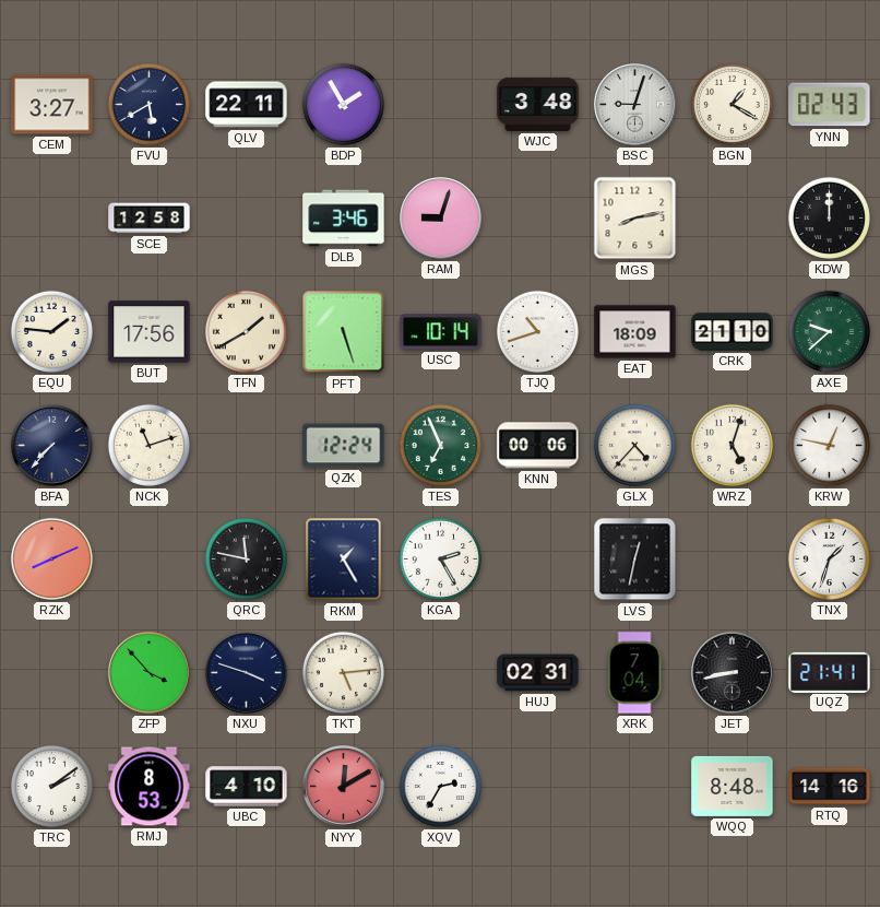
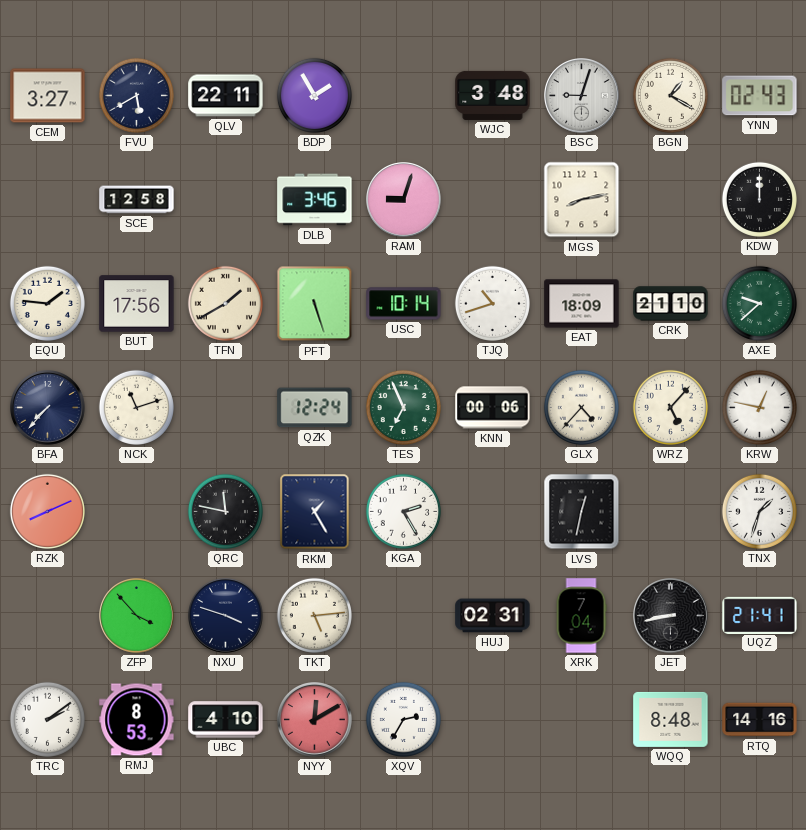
WRZ: 5:03 -> 5:07
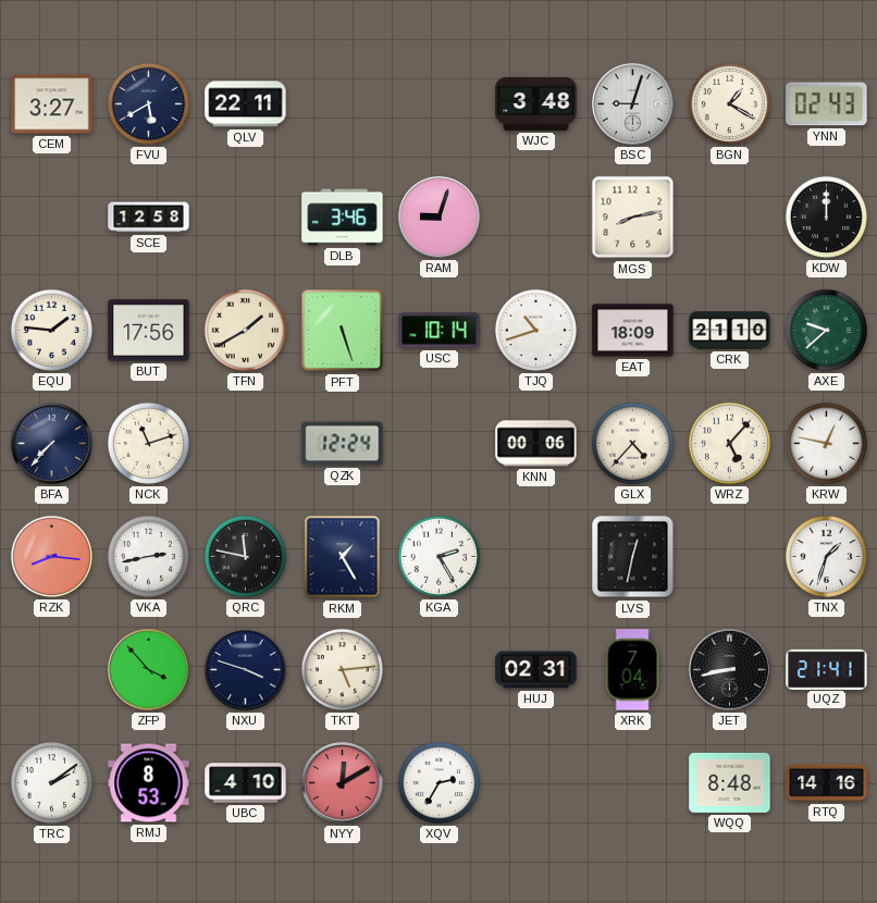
BDP: 1:55 -> none
TES: 6:56 -> none
RZK: 8:11 -> 8:16
VKA: none -> 2:43
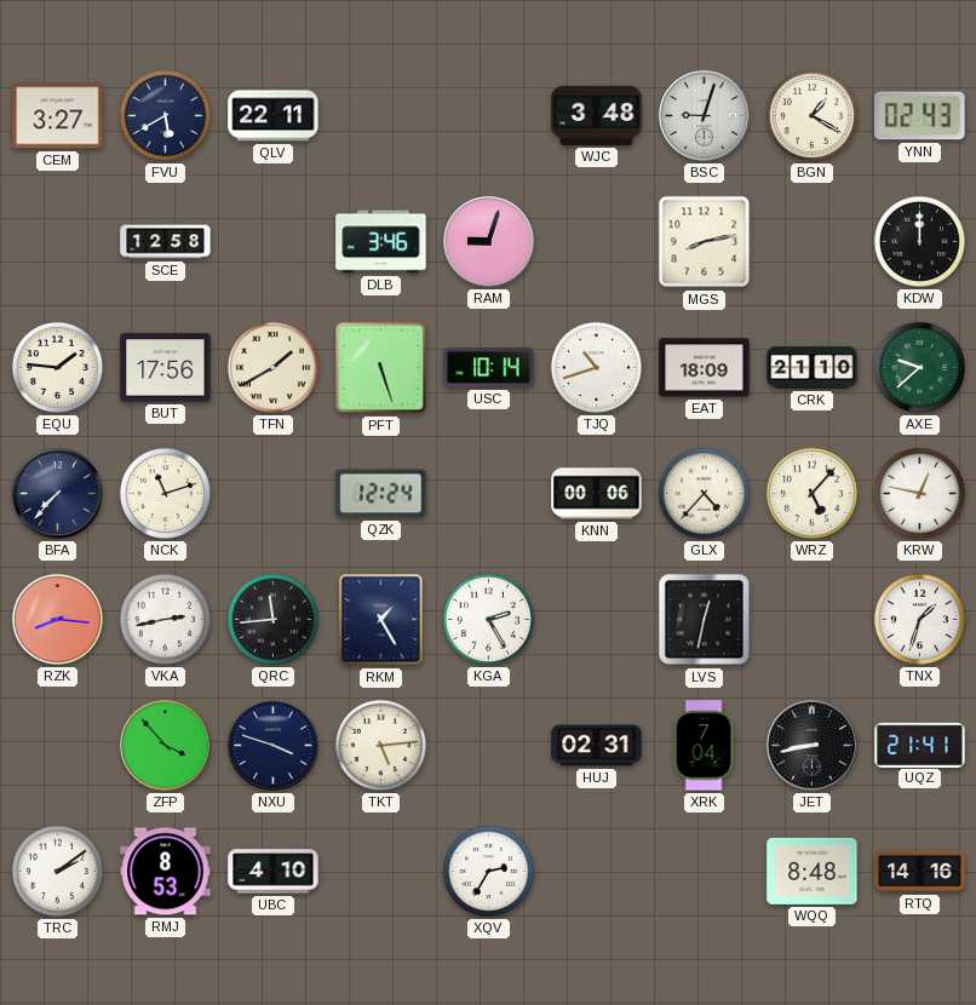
QRC: 11:47 -> 11:44
NYY: 12:10 -> none
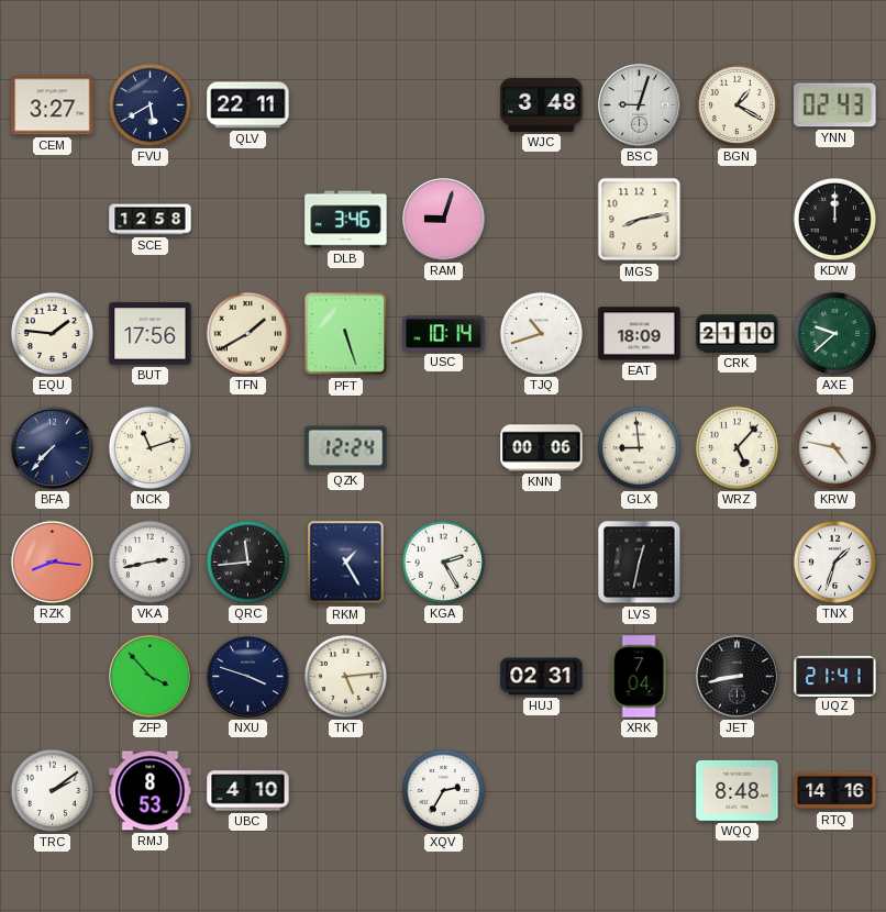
GLX: 4:37 -> 8:59
KRW: 12:47 -> 4:47
